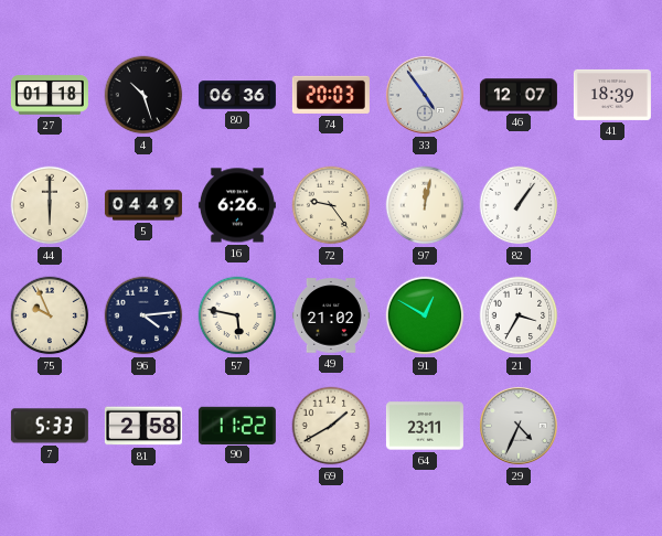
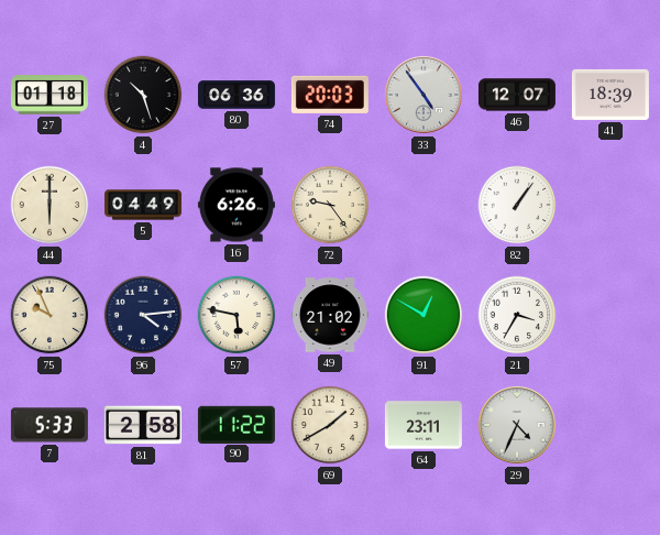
97: 12:02 -> none
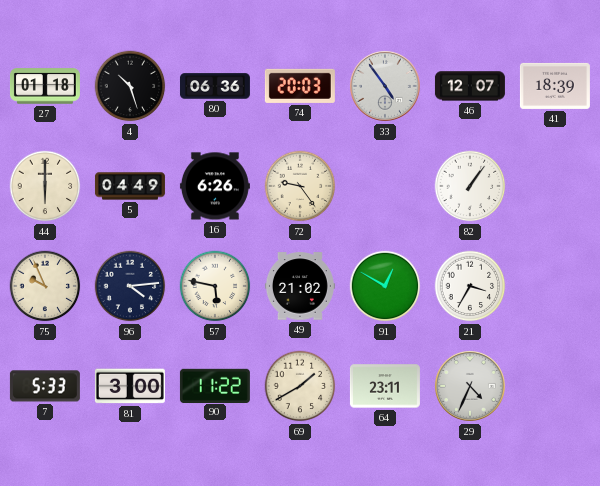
81: 2:58 -> 3:00
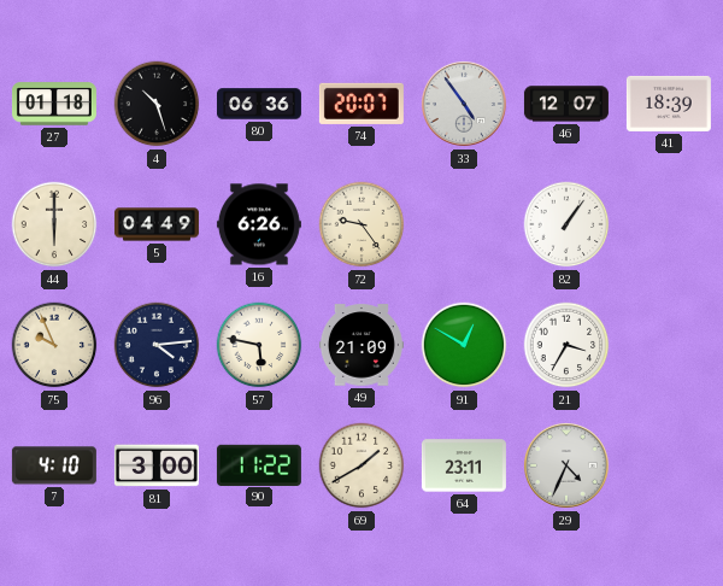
74: 20:03 -> 20:07
49: 21:02 -> 21:09
7: 5:33 -> 4:10
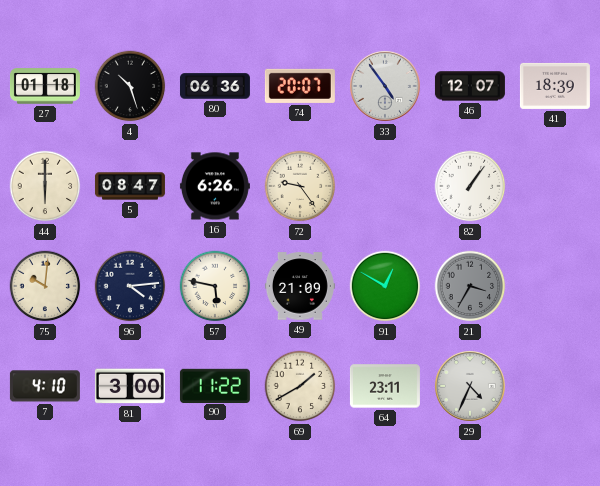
5: 04:49 -> 08:47
75: 9:56 -> 10:01
21 dial: white -> grey
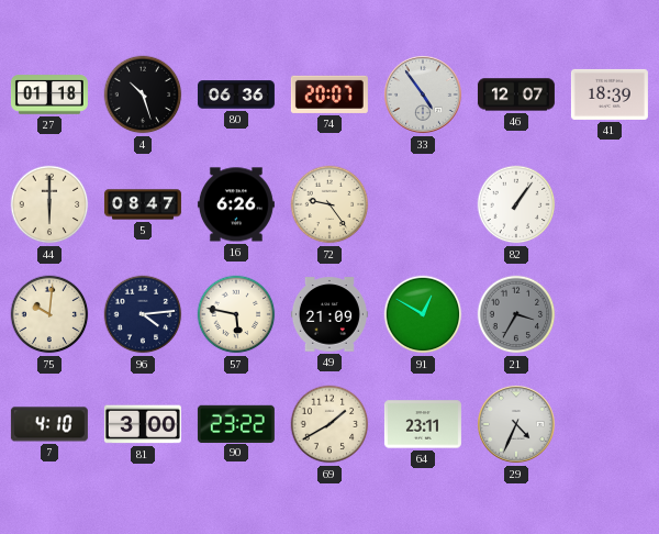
90: 11:22 -> 23:22
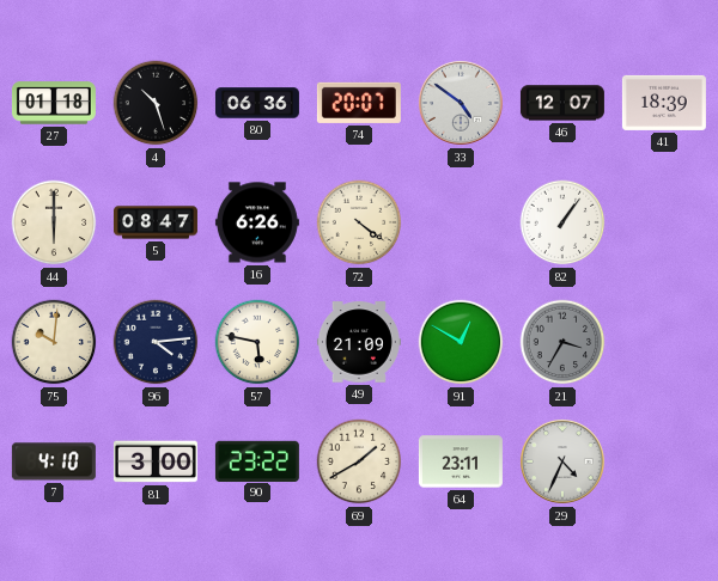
33: 4:54 -> 4:51
72: 9:24 -> 4:21
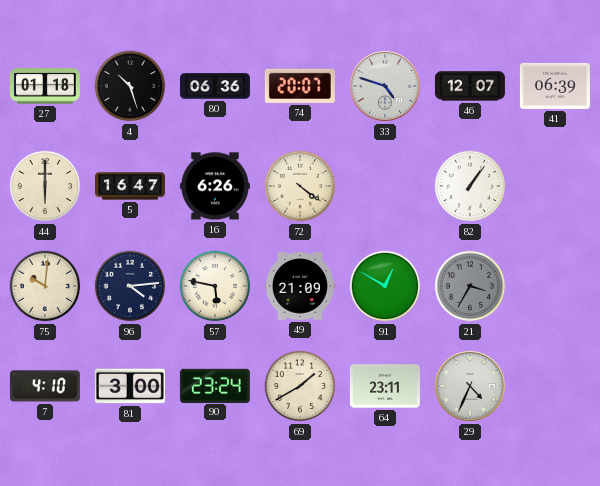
33: 4:51 -> 4:48
41: 18:39 -> 06:39
5: 08:47 -> 16:47
90: 23:22 -> 23:24
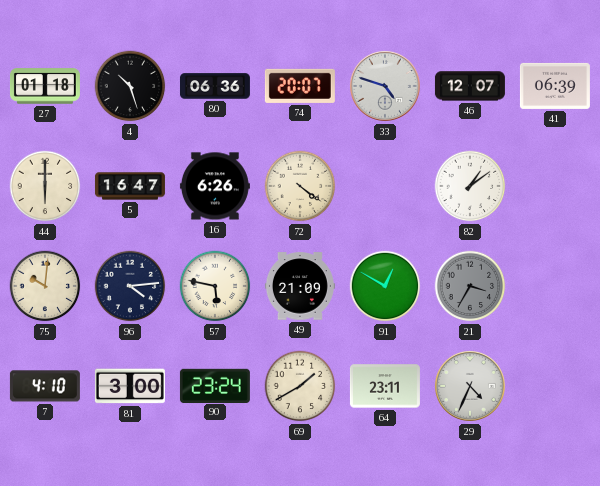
82: 1:06 -> 1:09
